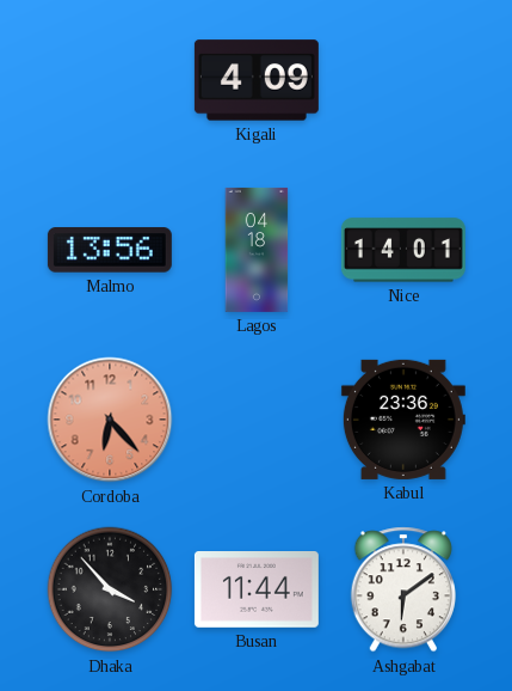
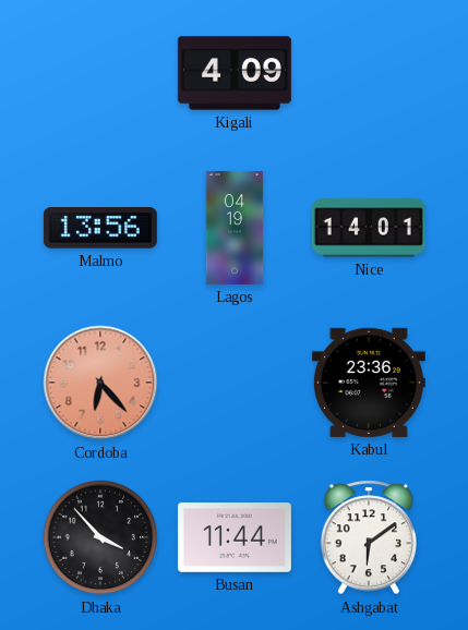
Lagos: 04:18 -> 04:19
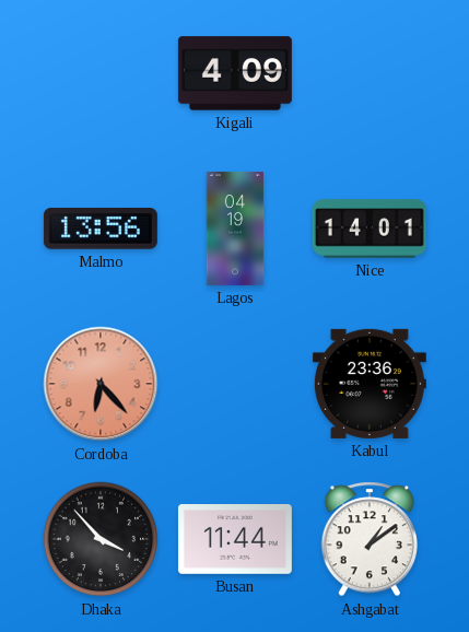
Ashgabat: 6:09 -> 1:09
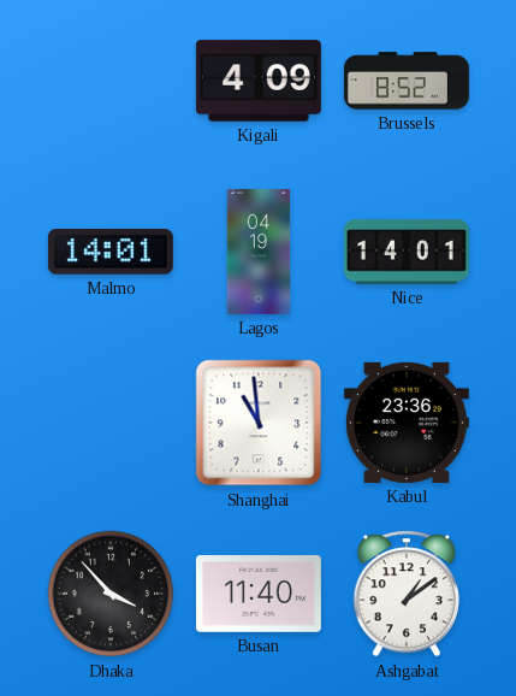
Brussels: none -> 8:52
Malmo: 13:56 -> 14:01
Cordoba: 6:23 -> none
Shanghai: none -> 10:59
Busan: 11:44 -> 11:40
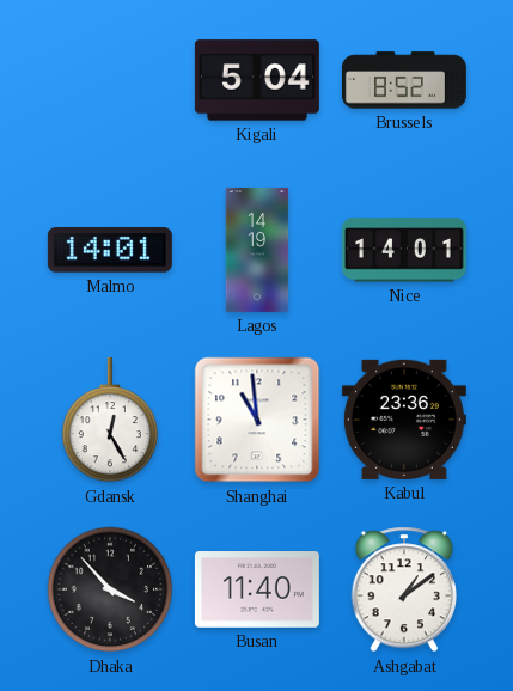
Kigali: 4:09 -> 5:04
Lagos: 04:19 -> 14:19
Gdansk: none -> 12:25
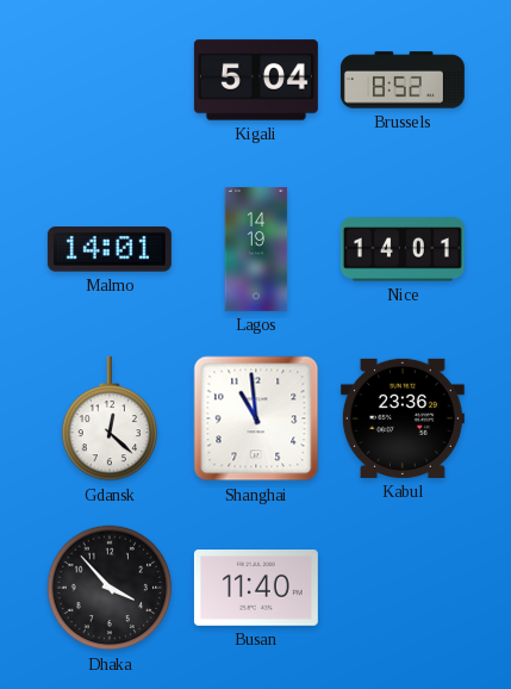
Gdansk: 12:25 -> 12:22
Ashgabat: 1:09 -> none
